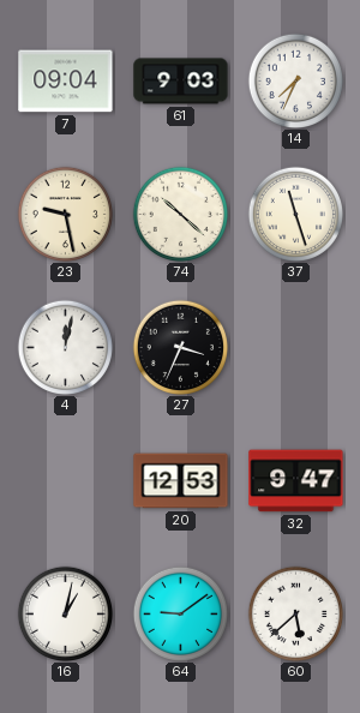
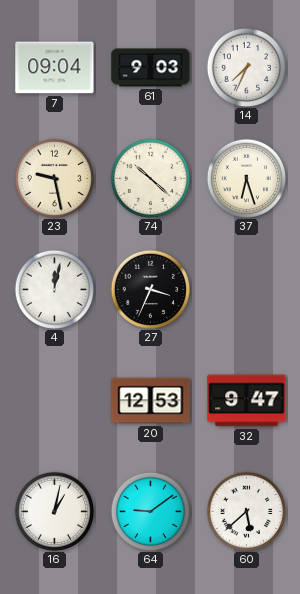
37: 11:27 -> 6:27
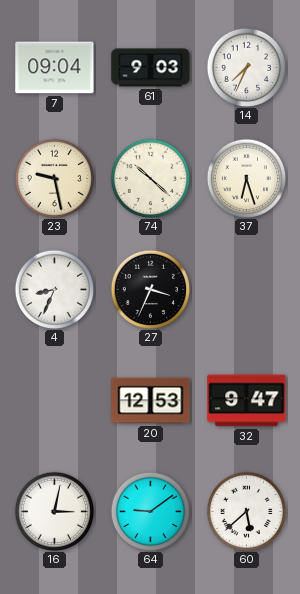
4: 12:02 -> 8:34
16: 1:02 -> 3:02
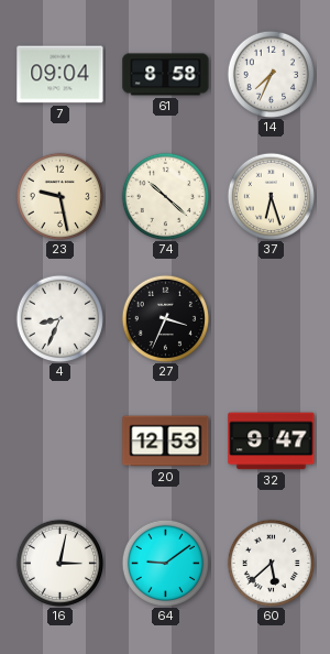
61: 9:03 -> 8:58
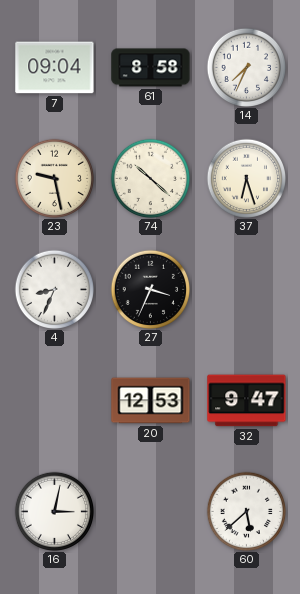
64: 9:09 -> none
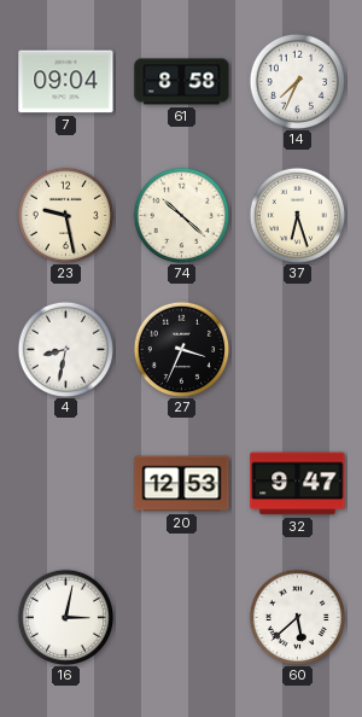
4: 8:34 -> 8:32
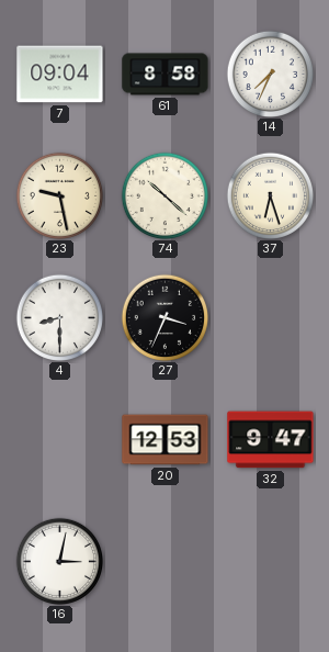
4: 8:32 -> 8:30
60: 5:38 -> none
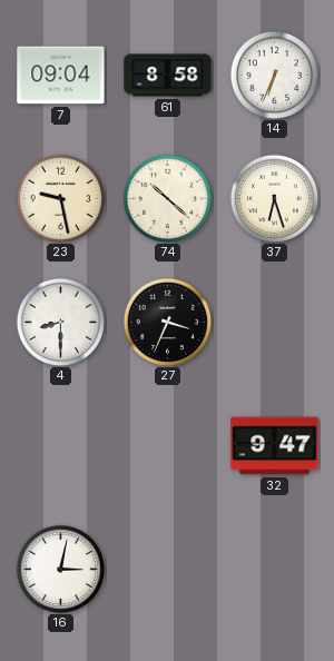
14: 7:34 -> 6:34
20: 12:53 -> none
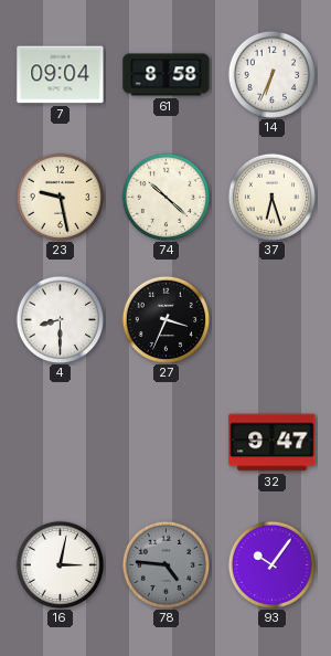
78: none -> 4:46
93: none -> 10:06
